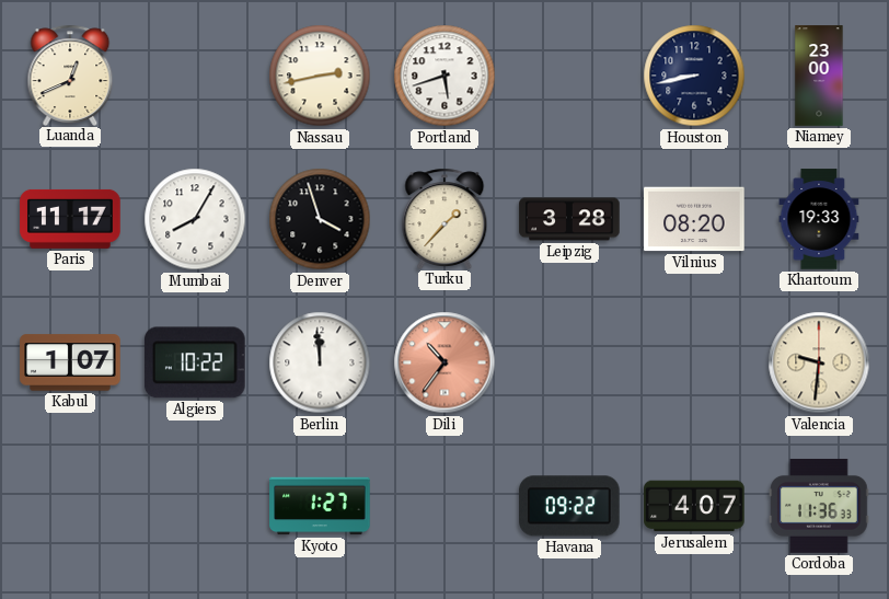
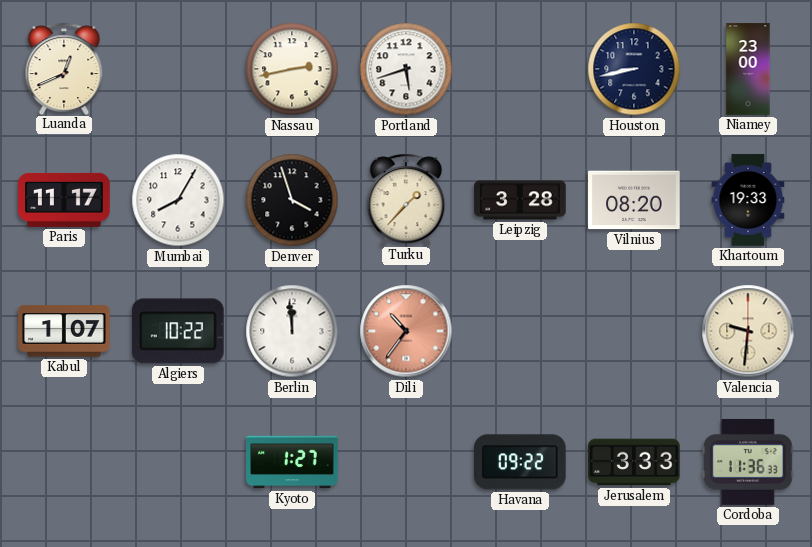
Jerusalem: 4:07 -> 3:33
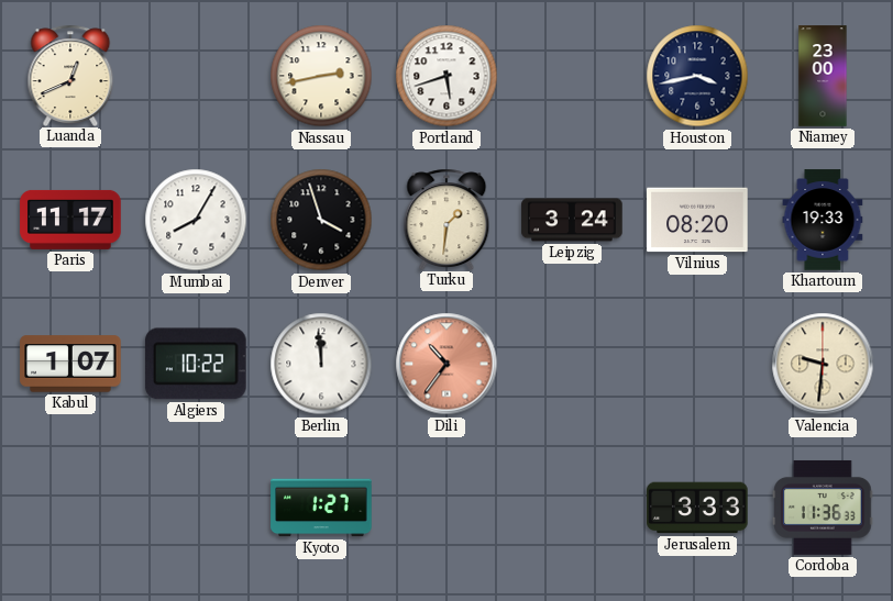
Houston: 8:43 -> 3:43
Turku: 1:37 -> 1:31
Leipzig: 3:28 -> 3:24
Havana: 09:22 -> none
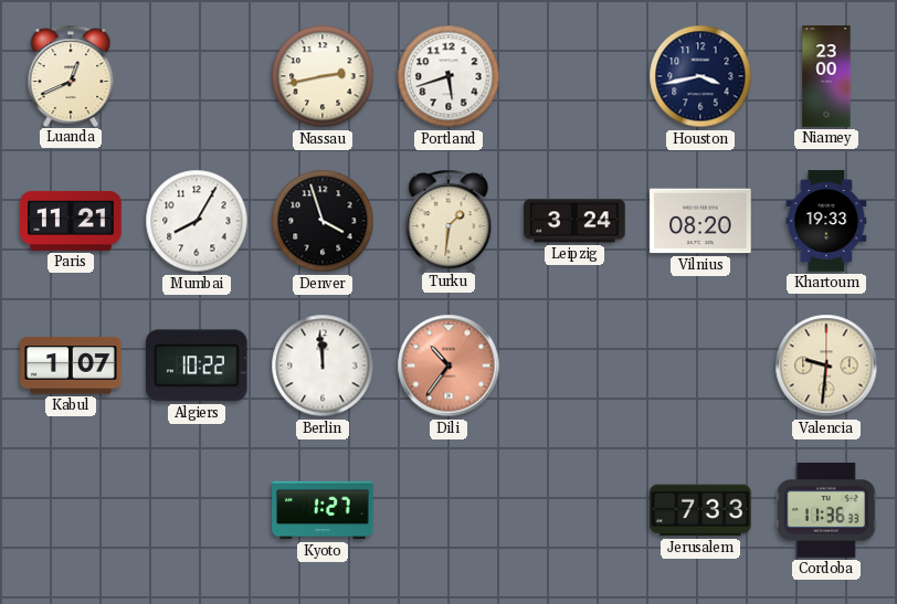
Paris: 11:17 -> 11:21
Jerusalem: 3:33 -> 7:33
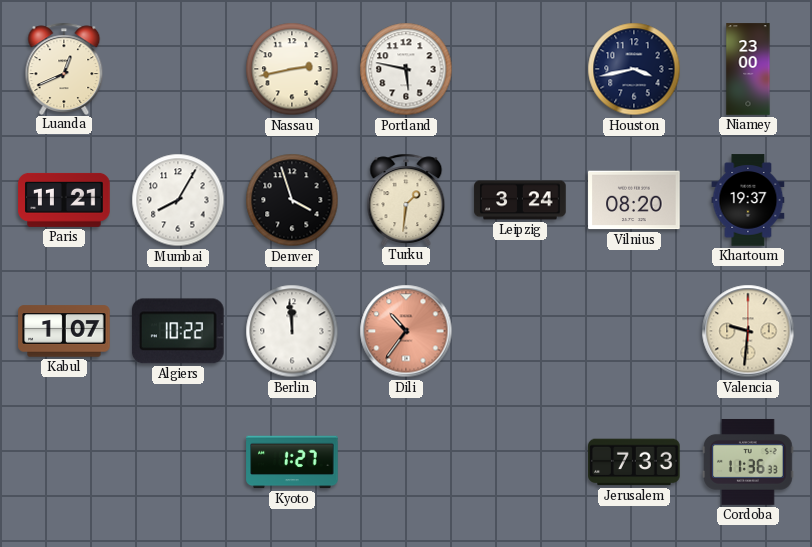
Portland: 5:42 -> 5:47
Khartoum: 19:33 -> 19:37
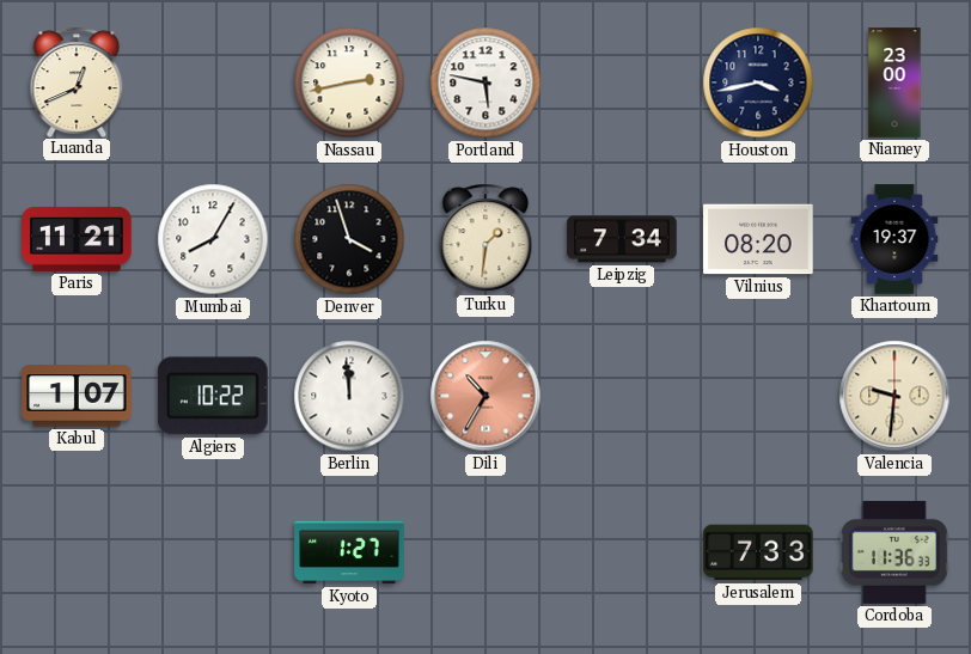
Leipzig: 3:24 -> 7:34
Dili: 10:36 -> 10:35
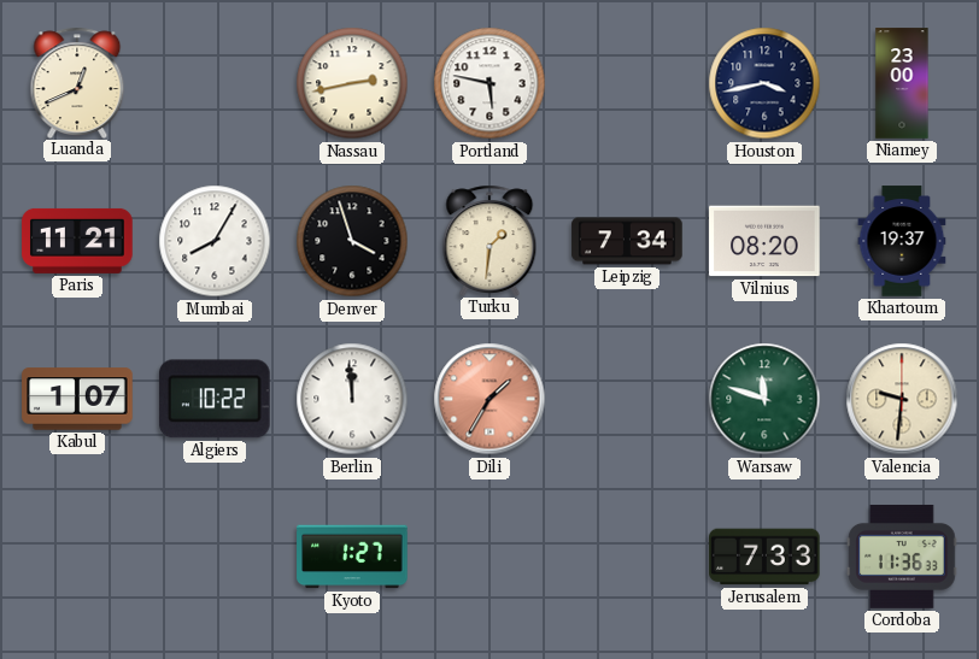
Dili: 10:35 -> 1:35
Warsaw: none -> 11:48
